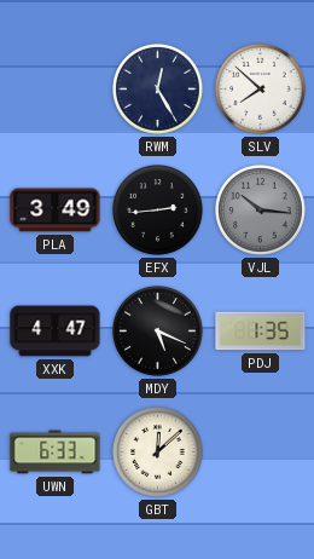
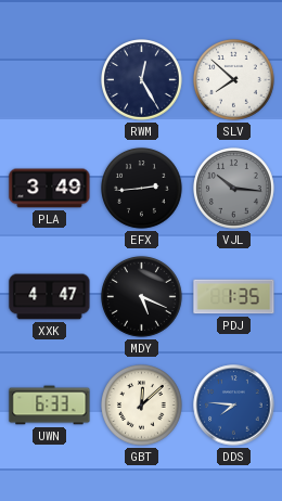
DDS: none -> 7:46
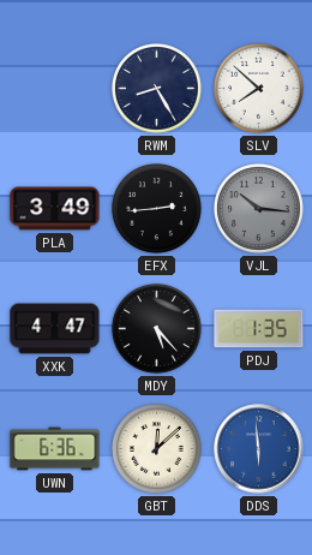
RWM: 12:25 -> 8:25
MDY: 5:19 -> 5:23
UWN: 6:33 -> 6:36
DDS: 7:46 -> 5:59
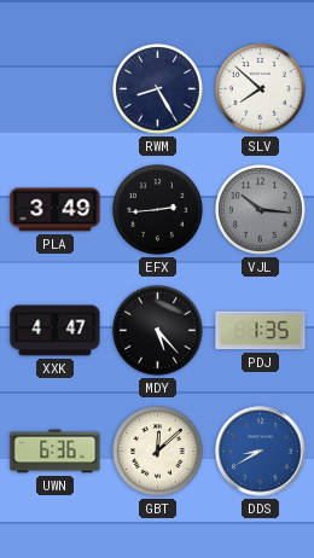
DDS: 5:59 -> 8:40
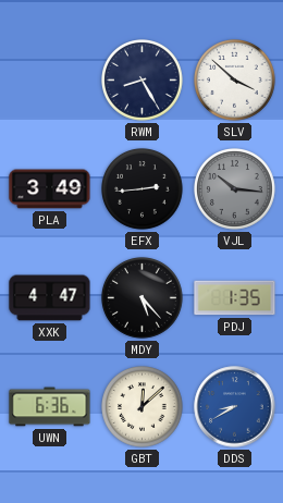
SLV: 7:52 -> 3:52
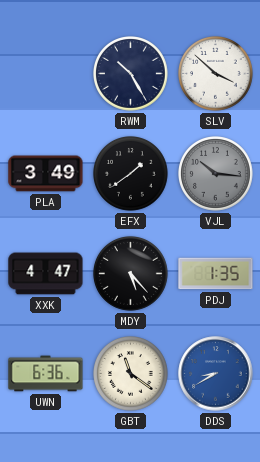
RWM: 8:25 -> 10:25
EFX: 2:44 -> 1:39
GBT: 12:08 -> 11:21
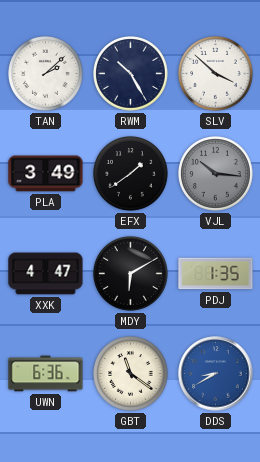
TAN: none -> 2:08
MDY: 5:23 -> 6:10
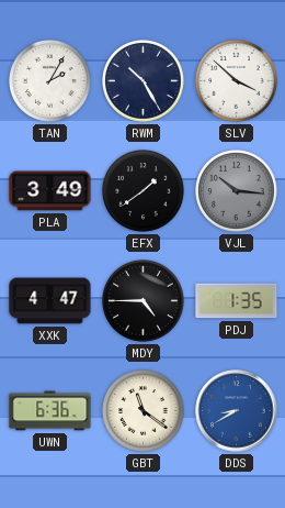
TAN: 2:08 -> 2:05
MDY: 6:10 -> 4:45
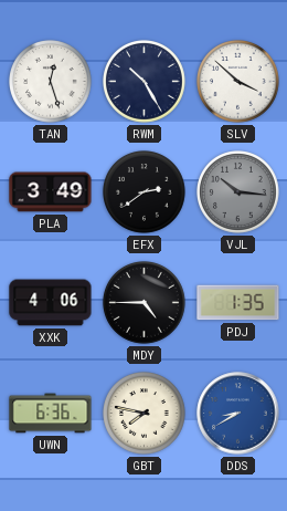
TAN: 2:05 -> 12:27
EFX: 1:39 -> 2:39
XXK: 4:47 -> 4:06
GBT: 11:21 -> 7:47
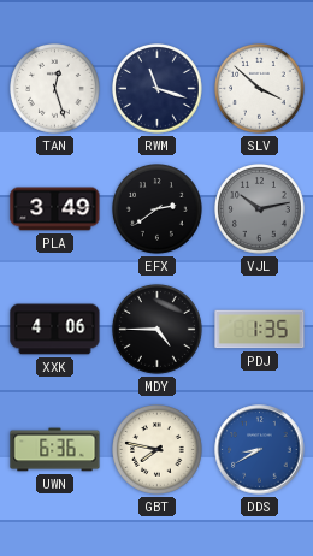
RWM: 10:25 -> 11:18
VJL: 10:16 -> 10:13
